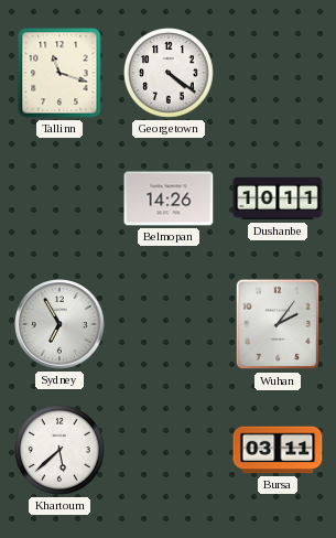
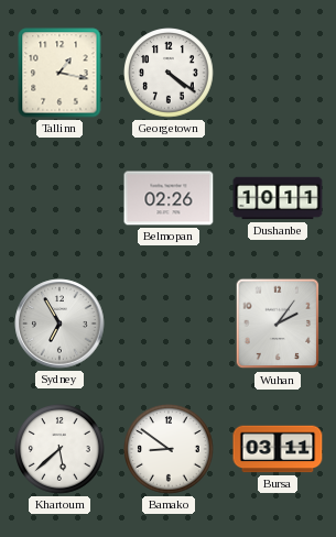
Tallinn: 11:18 -> 1:17
Belmopan: 14:26 -> 02:26
Bamako: none -> 8:51
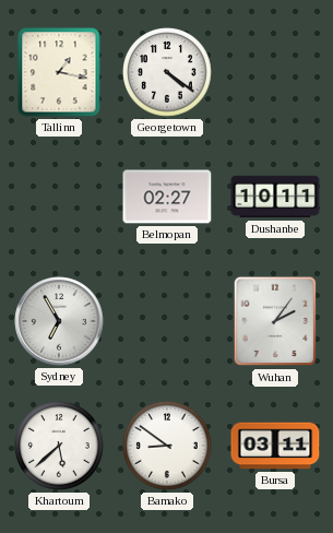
Belmopan: 02:26 -> 02:27
